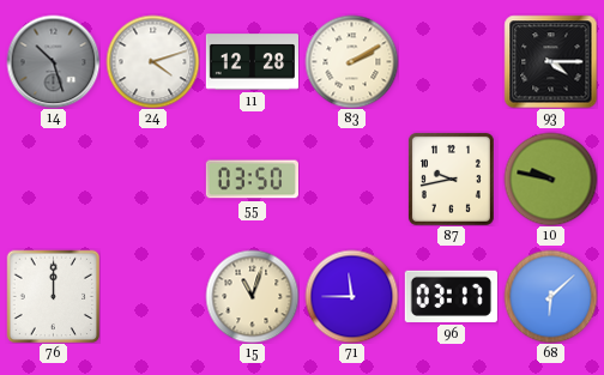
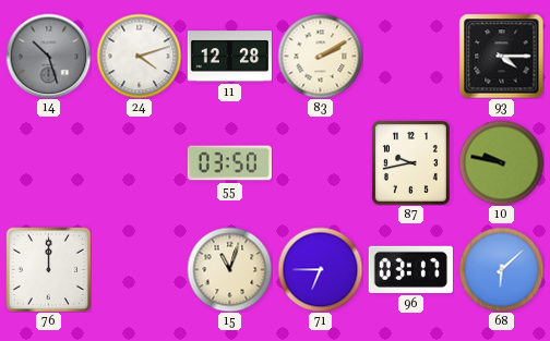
71: 11:45 -> 6:45
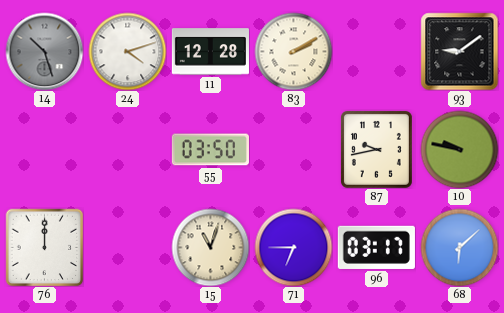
93: 4:15 -> 9:09
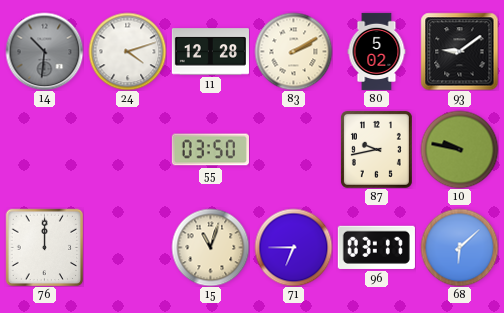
14: 10:27 -> 10:31
80: none -> 5:02
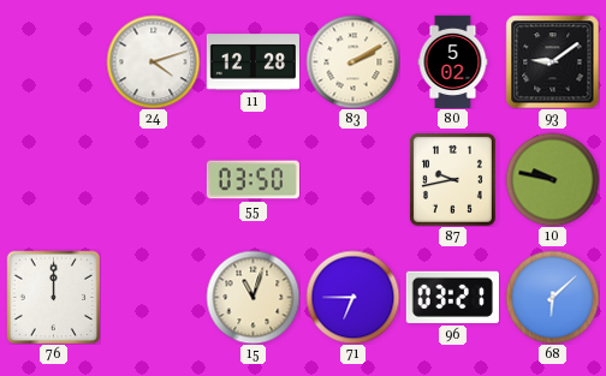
14: 10:31 -> none
96: 03:17 -> 03:21
